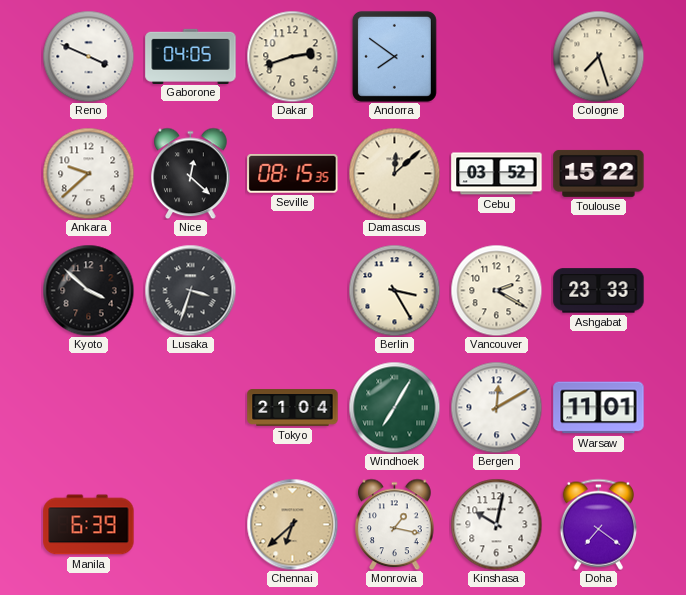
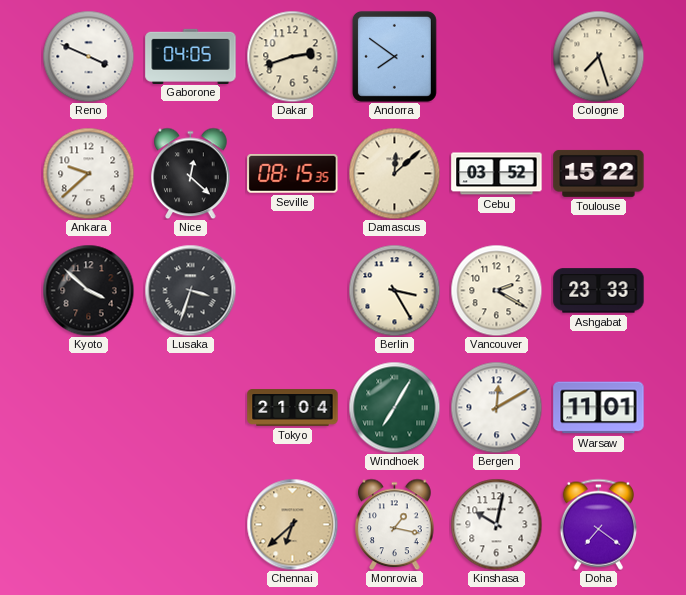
Manila: 6:39 -> none
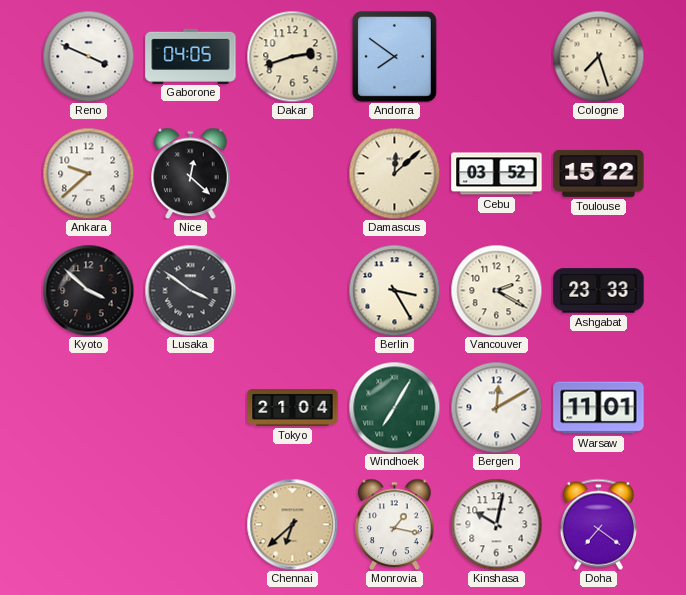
Seville: 08:15 -> none
Lusaka: 3:33 -> 3:51
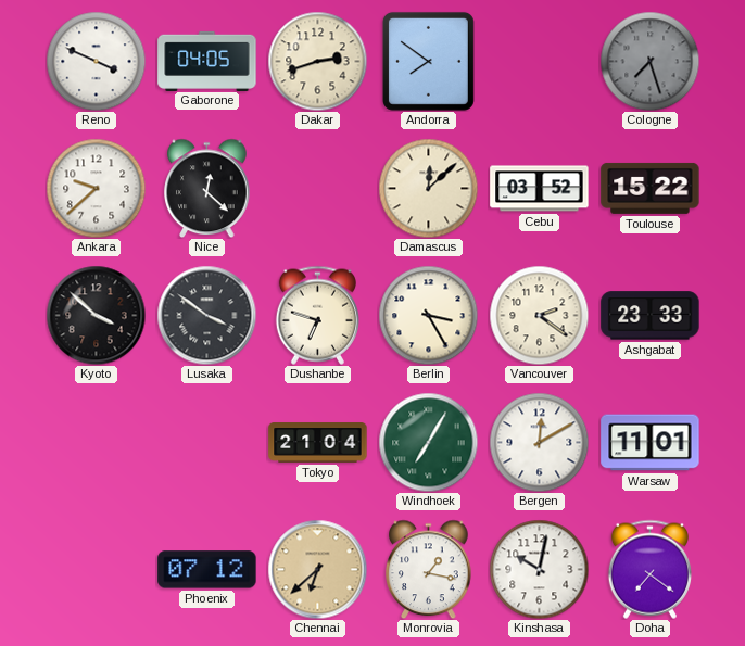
Cologne dial: cream -> grey
Dushanbe: none -> 6:48
Vancouver: 2:20 -> 2:21
Phoenix: none -> 07:12
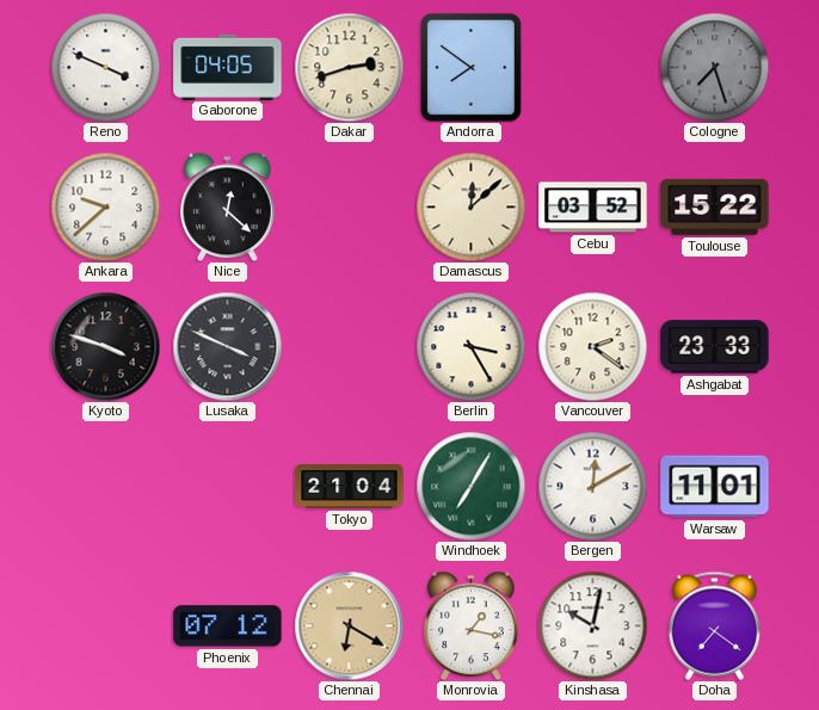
Kyoto: 3:52 -> 3:48
Lusaka: 3:51 -> 3:49
Dushanbe: 6:48 -> none
Chennai: 6:38 -> 6:20
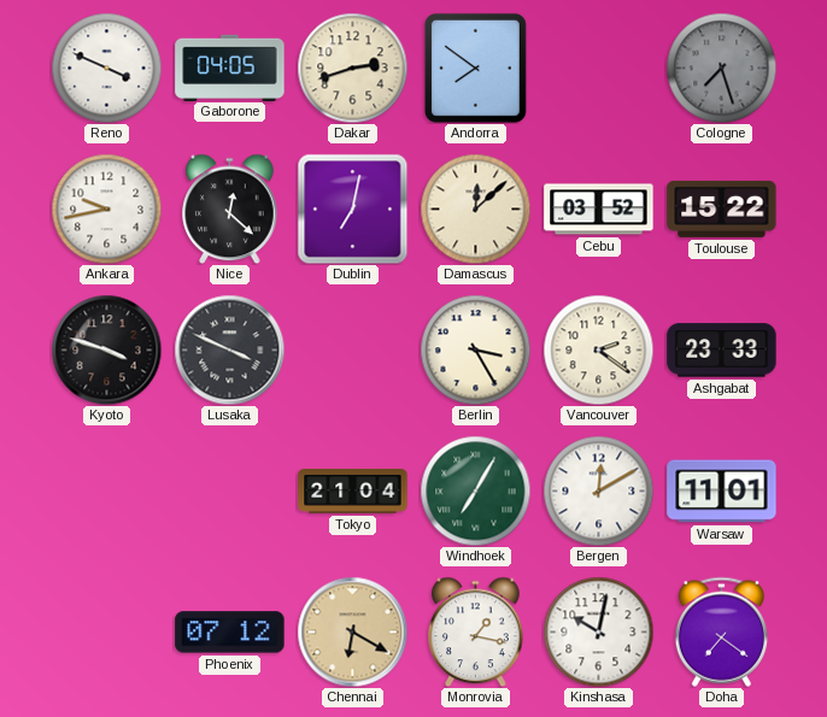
Ankara: 9:38 -> 9:43
Dublin: none -> 7:02
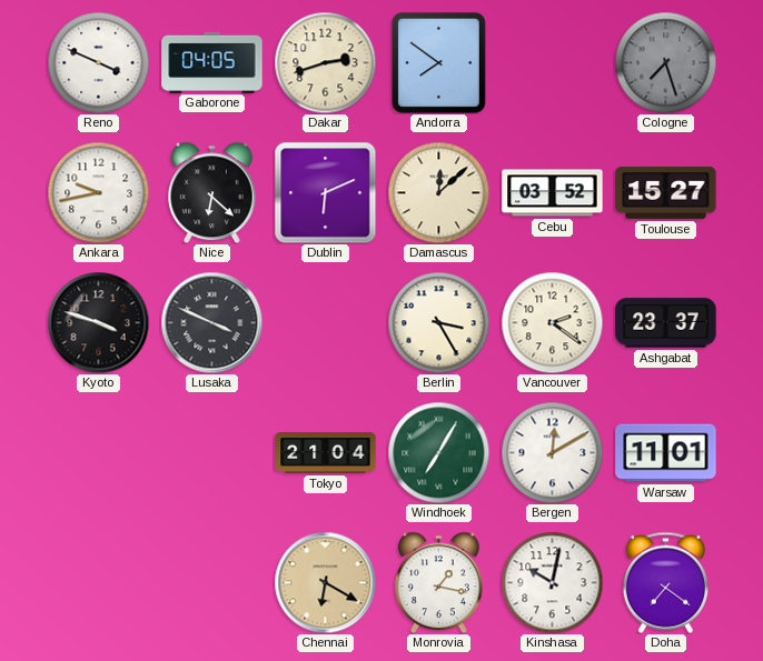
Nice: 12:22 -> 6:22
Dublin: 7:02 -> 6:11
Toulouse: 15:22 -> 15:27
Ashgabat: 23:33 -> 23:37
Phoenix: 07:12 -> none
